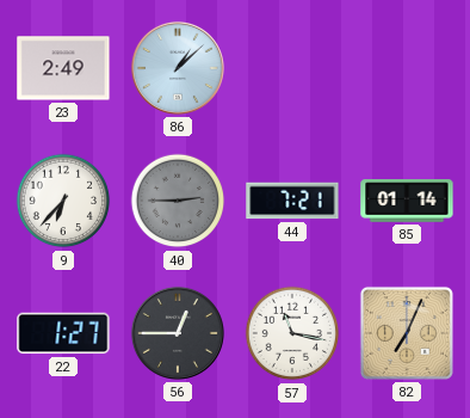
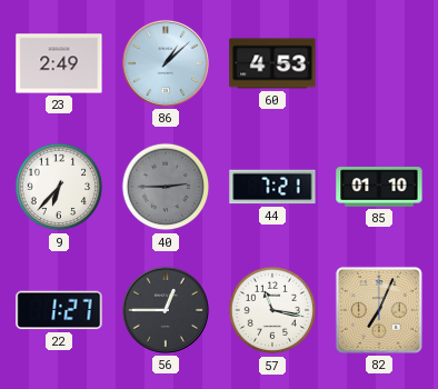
60: none -> 4:53
85: 01:14 -> 01:10
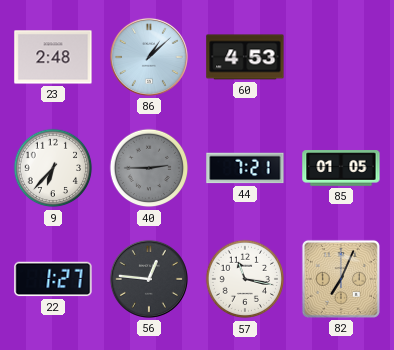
23: 2:49 -> 2:48
85: 01:10 -> 01:05
56: 12:45 -> 12:46
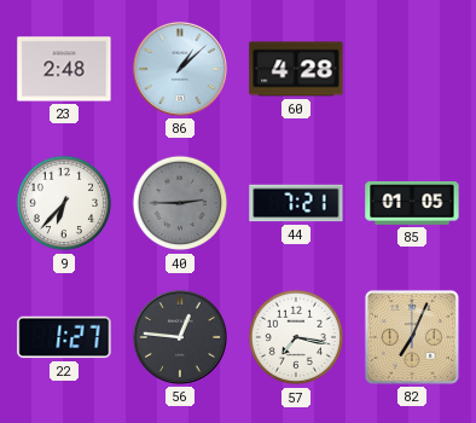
60: 4:53 -> 4:28
57: 11:17 -> 7:17
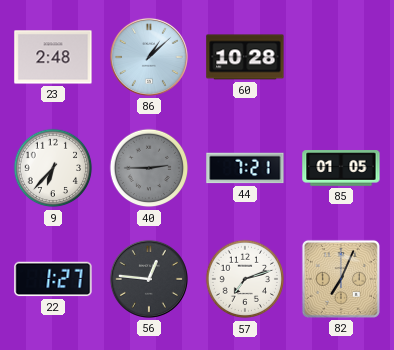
60: 4:28 -> 10:28
57: 7:17 -> 7:12
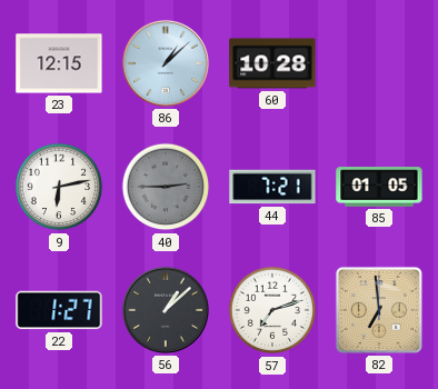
23: 2:48 -> 12:15
9: 6:37 -> 6:13
56: 12:46 -> 1:08
82: 7:04 -> 6:59
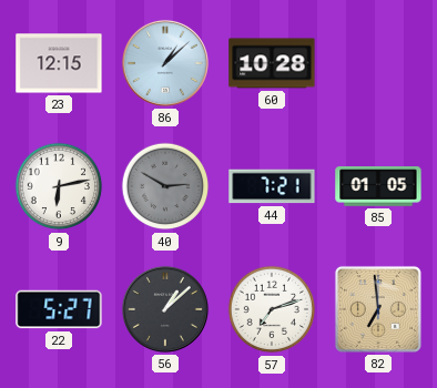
40: 2:45 -> 2:50
22: 1:27 -> 5:27
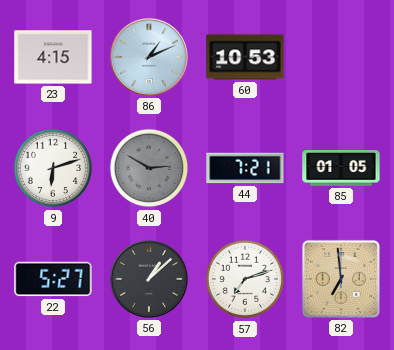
23: 12:15 -> 4:15
86: 1:08 -> 1:11
60: 10:28 -> 10:53
9: 6:13 -> 6:12
